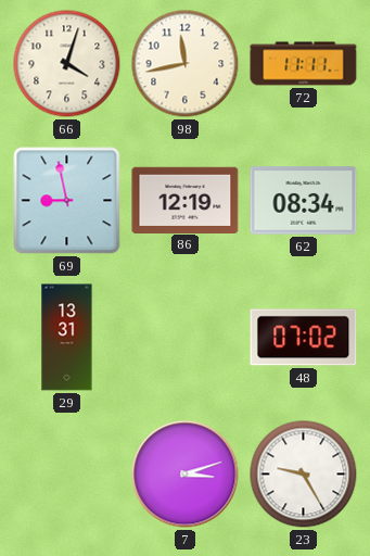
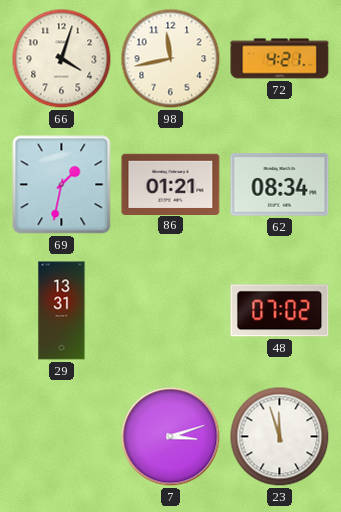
72: 11:11 -> 4:21
69: 8:58 -> 1:32
86: 12:19 -> 01:21
23: 9:25 -> 11:57
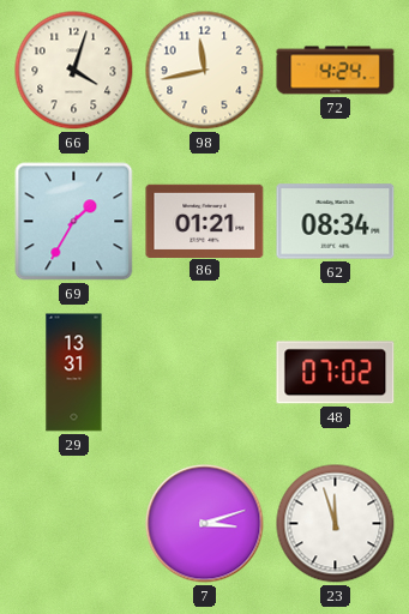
72: 4:21 -> 4:24
69: 1:32 -> 1:35
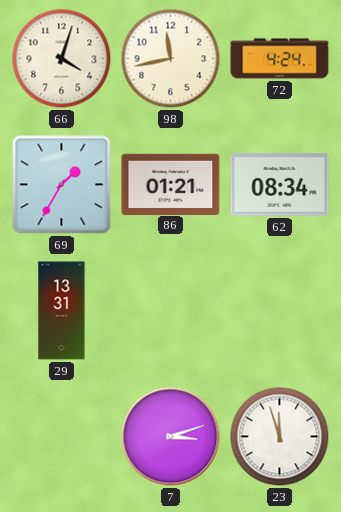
48: 07:02 -> none
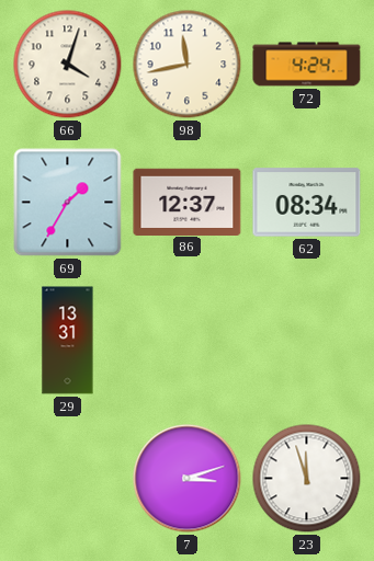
86: 01:21 -> 12:37
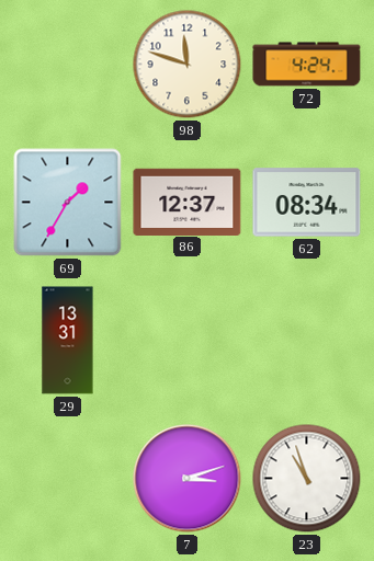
66: 4:03 -> none
98: 11:43 -> 11:48
23: 11:57 -> 10:57
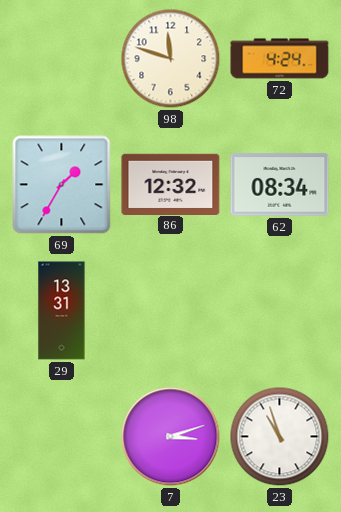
86: 12:37 -> 12:32
